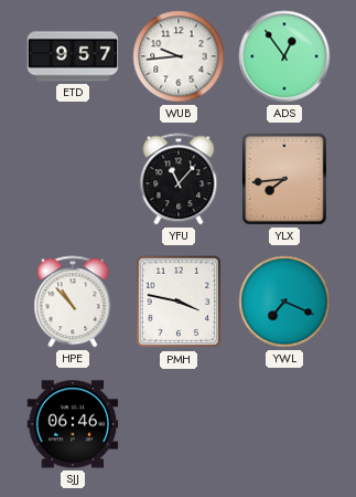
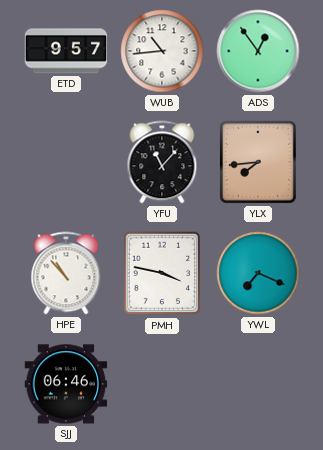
WUB: 9:44 -> 10:44
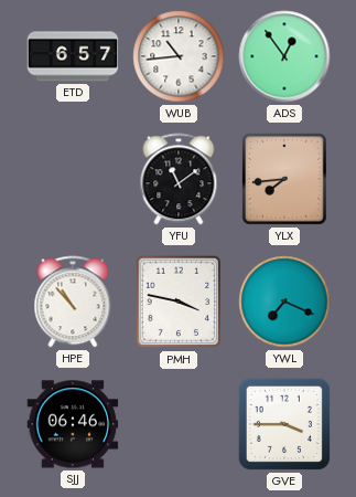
ETD: 9:57 -> 6:57
YFU: 11:07 -> 11:09
GVE: none -> 3:45
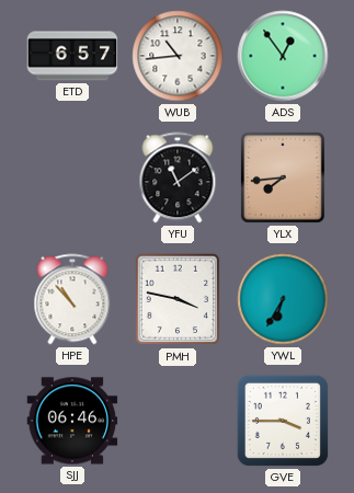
YWL: 7:19 -> 6:35
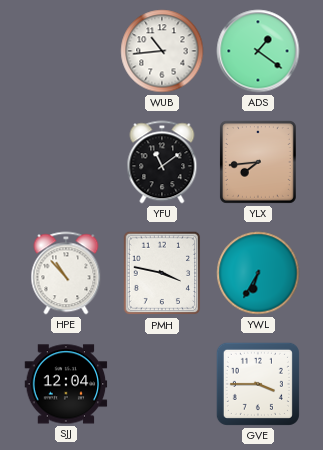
ETD: 6:57 -> none
ADS: 12:54 -> 1:21
SJJ: 06:46 -> 12:04
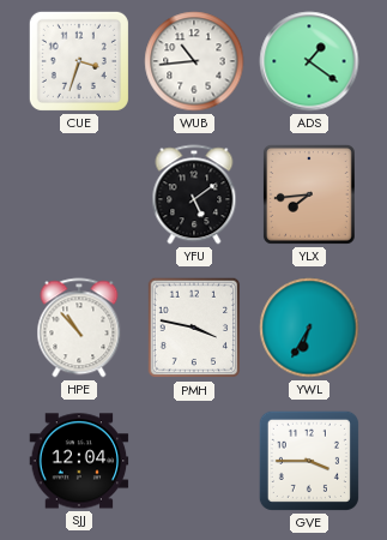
CUE: none -> 3:33
YFU: 11:09 -> 5:09
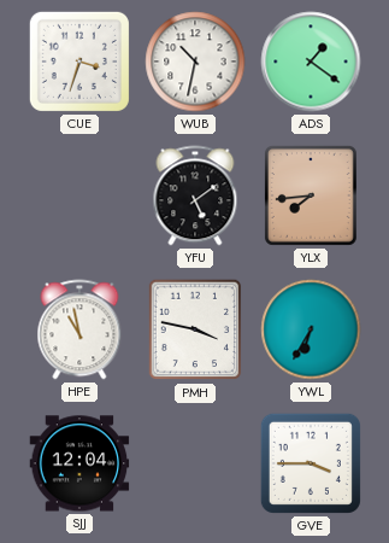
WUB: 10:44 -> 10:32
HPE: 10:53 -> 10:58
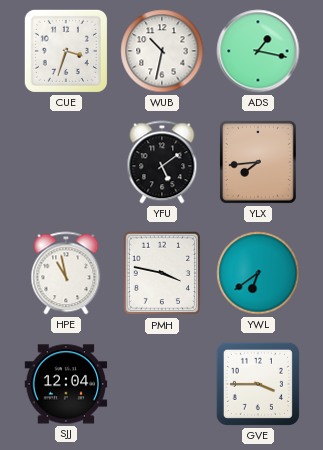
ADS: 1:21 -> 1:17
YWL: 6:35 -> 6:39
